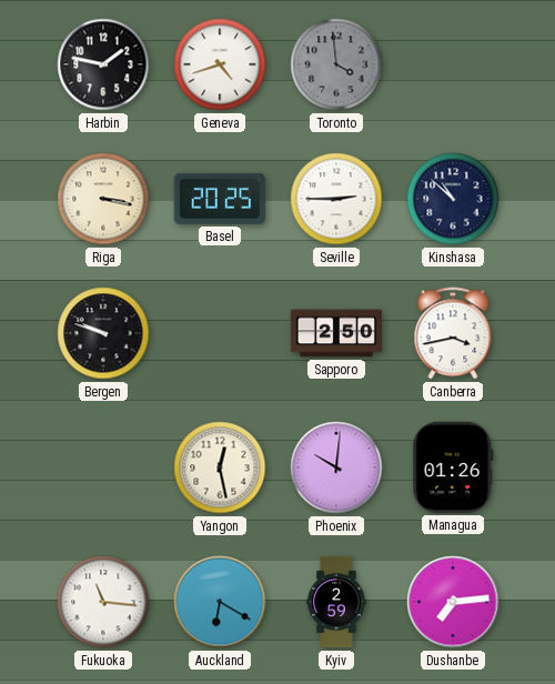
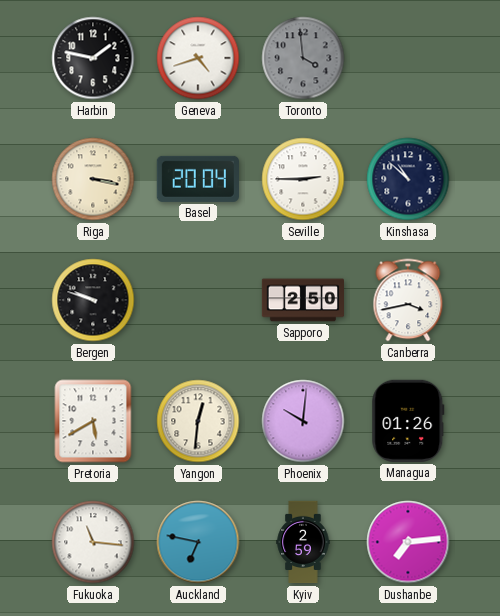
Basel: 20:25 -> 20:04
Pretoria: none -> 5:40
Yangon: 12:28 -> 12:31
Auckland: 6:20 -> 6:47
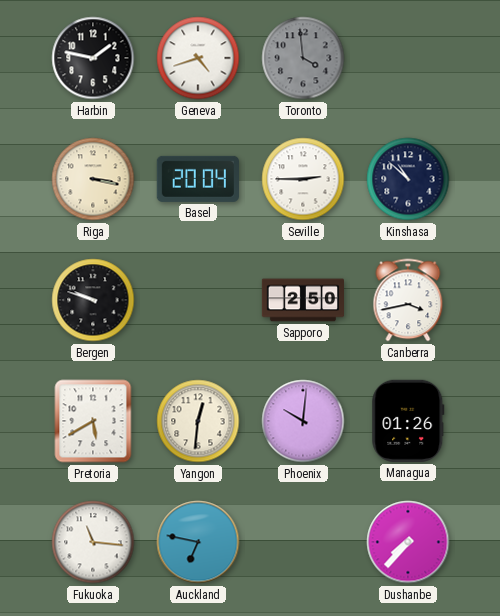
Kyiv: 2:59 -> none
Dushanbe: 7:14 -> 7:37
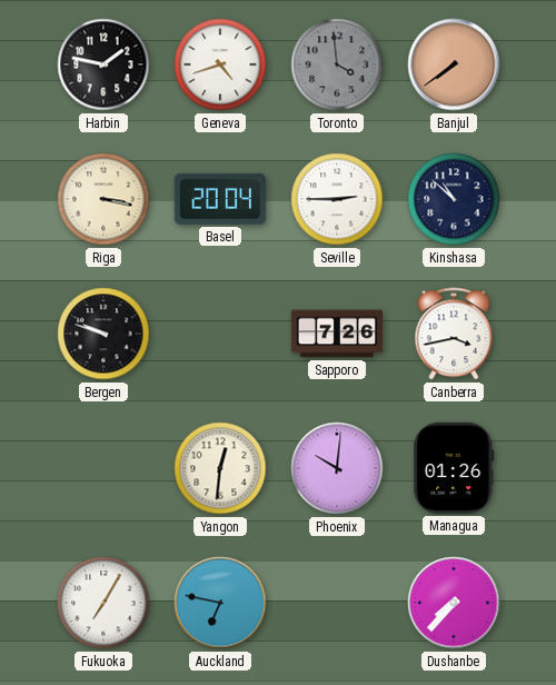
Banjul: none -> 7:39
Sapporo: 2:50 -> 7:26
Pretoria: 5:40 -> none
Fukuoka: 11:16 -> 7:05
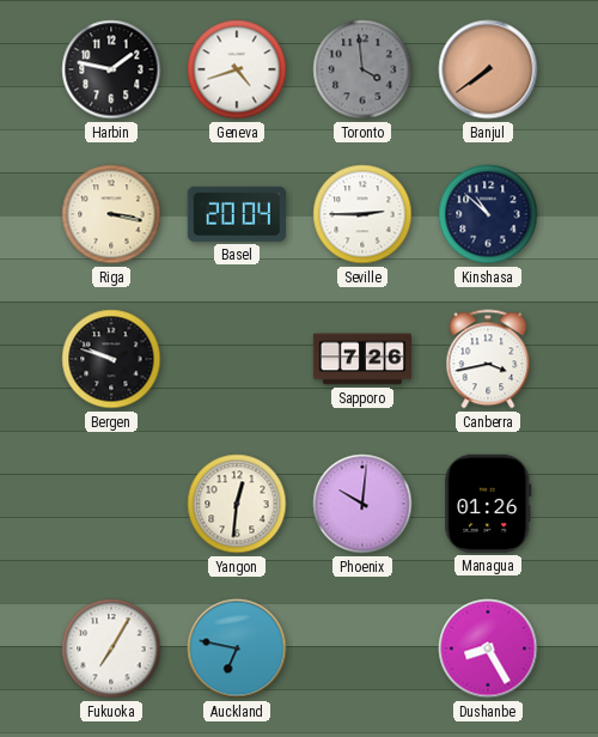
Dushanbe: 7:37 -> 8:25
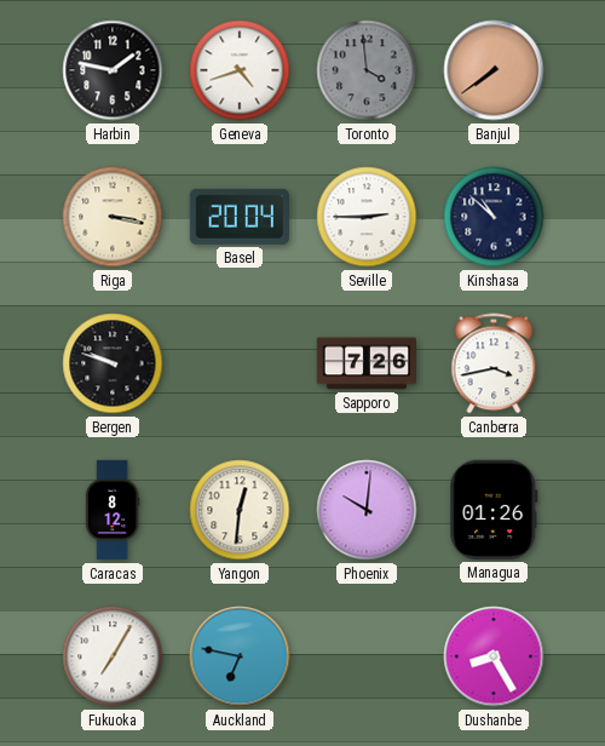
Caracas: none -> 8:12
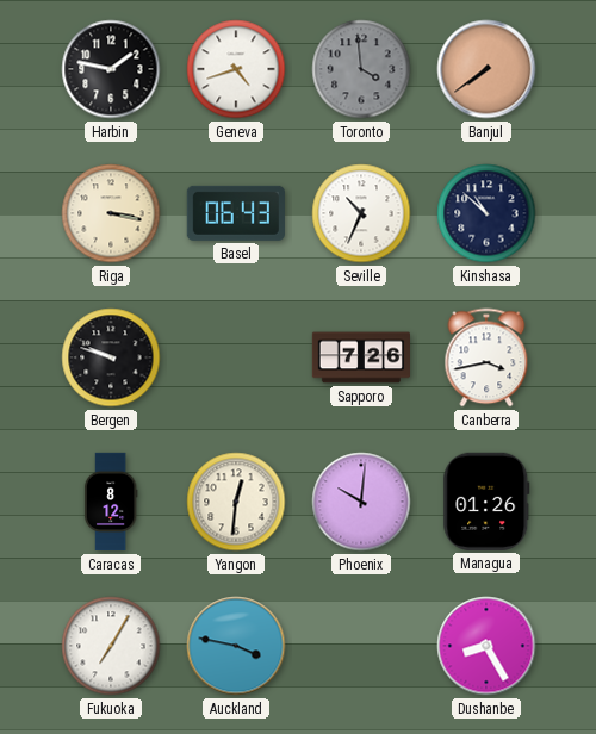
Basel: 20:04 -> 06:43
Seville: 2:45 -> 10:34
Auckland: 6:47 -> 3:47
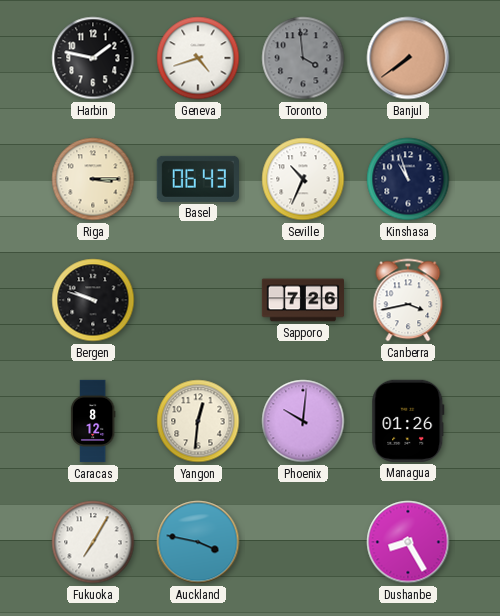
Riga: 3:17 -> 3:15
Kinshasa: 10:52 -> 10:57
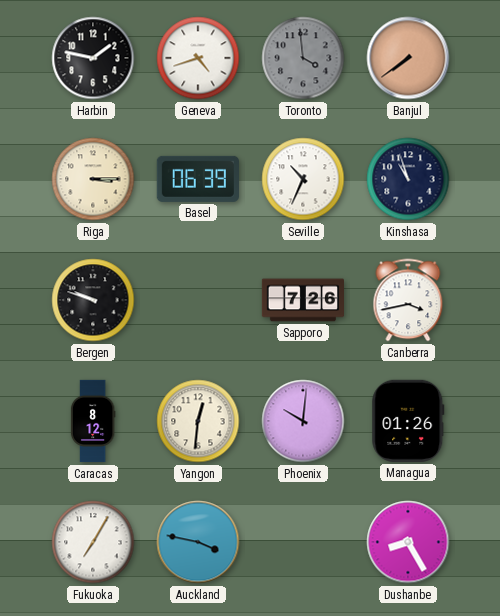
Basel: 06:43 -> 06:39
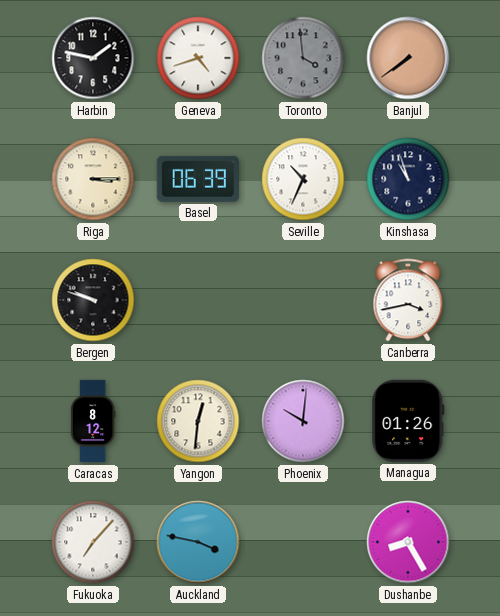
Sapporo: 7:26 -> none
Fukuoka: 7:05 -> 7:07
